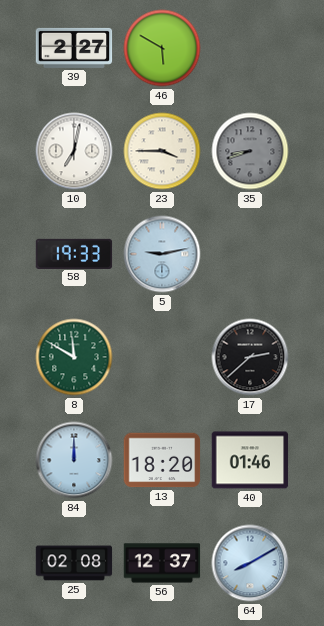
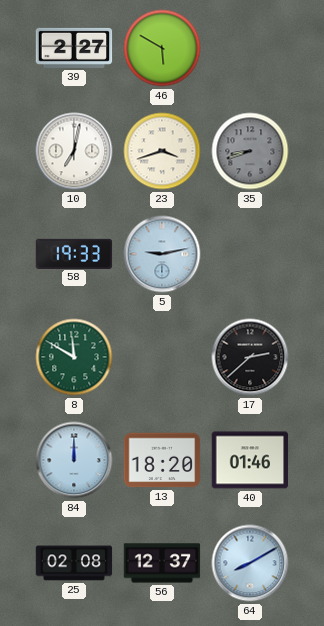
23: 3:45 -> 3:42
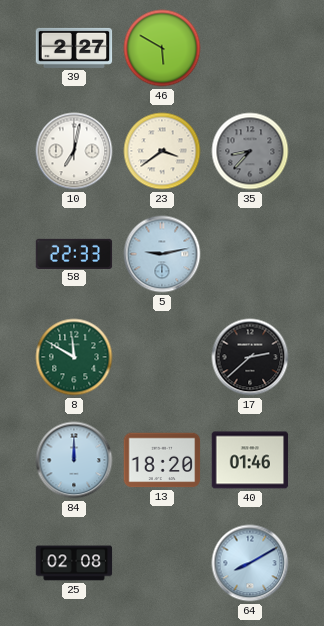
23: 3:42 -> 3:39
35: 8:42 -> 8:37
58: 19:33 -> 22:33
56: 12:37 -> none
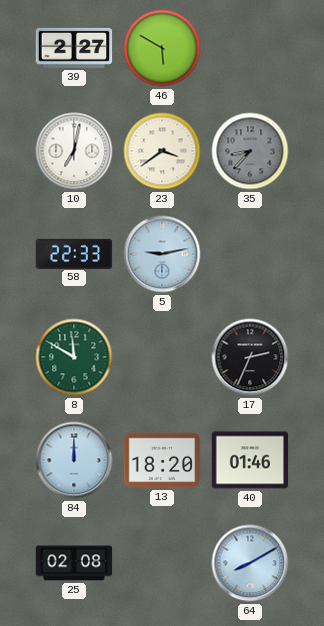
17: 2:38 -> 2:34
